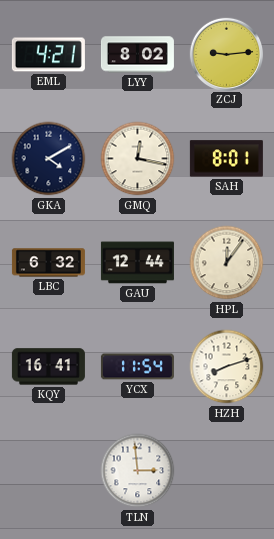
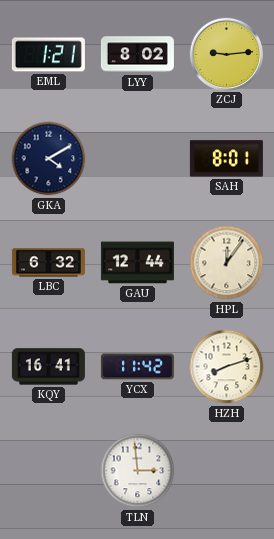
EML: 4:21 -> 1:21
GMQ: 12:17 -> none
YCX: 11:54 -> 11:42
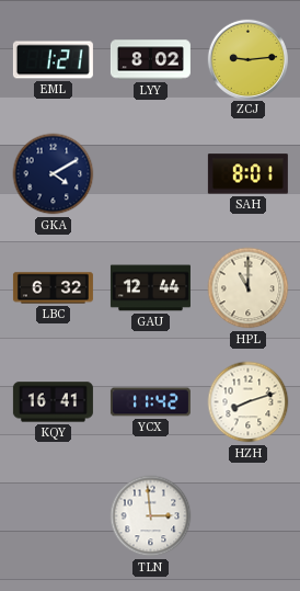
HPL: 12:06 -> 11:00
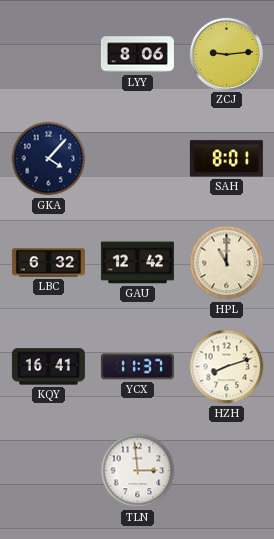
EML: 1:21 -> none
LYY: 8:02 -> 8:06
GKA: 4:10 -> 4:07
GAU: 12:44 -> 12:42
YCX: 11:42 -> 11:37
